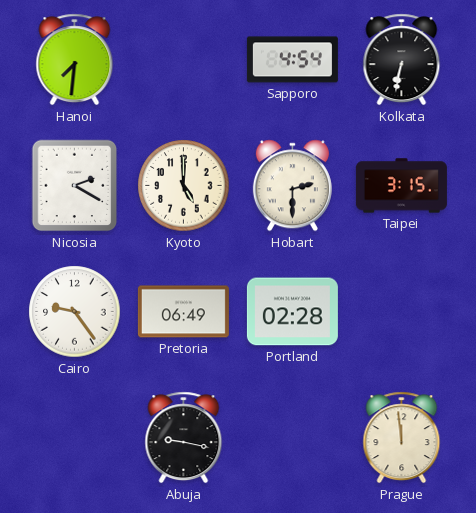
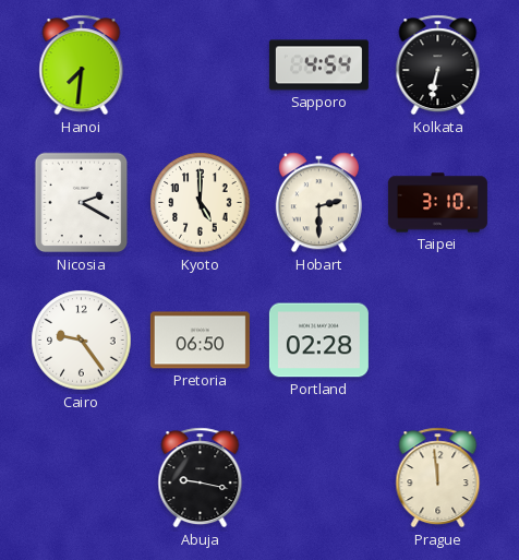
Taipei: 3:15 -> 3:10
Pretoria: 06:49 -> 06:50
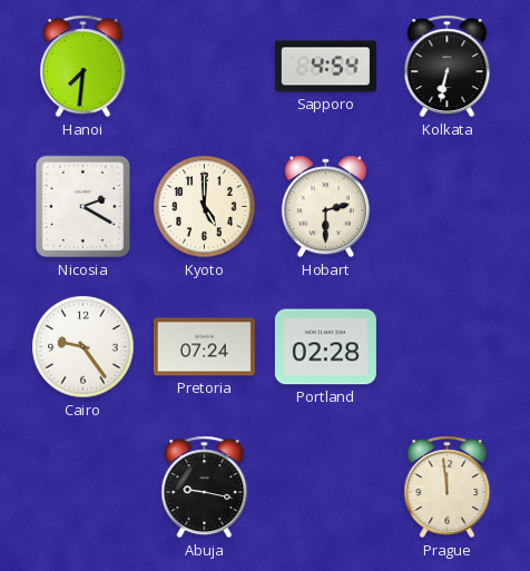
Taipei: 3:10 -> none
Pretoria: 06:50 -> 07:24
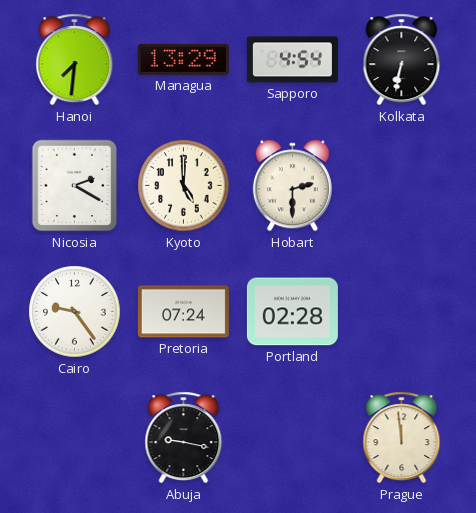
Managua: none -> 13:29
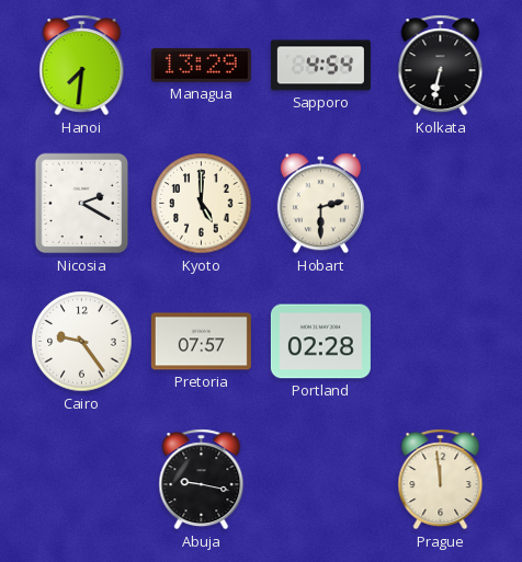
Pretoria: 07:24 -> 07:57
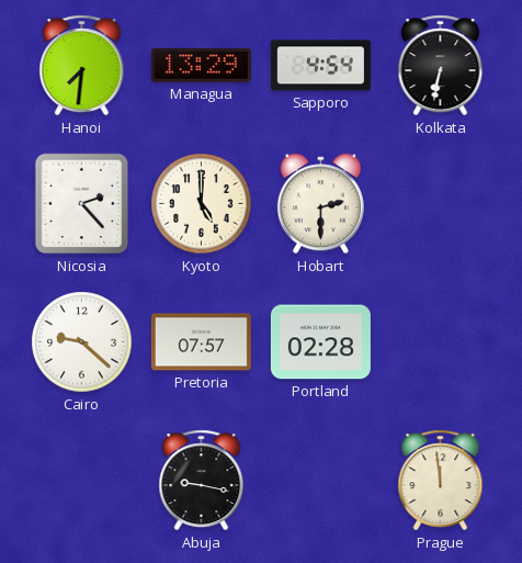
Nicosia: 2:20 -> 2:23
Cairo: 9:24 -> 9:22
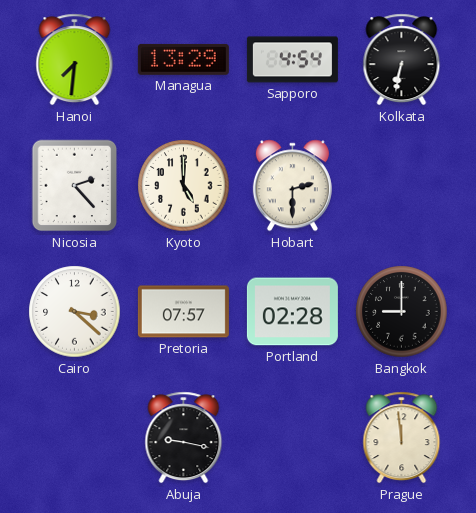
Cairo: 9:22 -> 3:22
Bangkok: none -> 9:00
